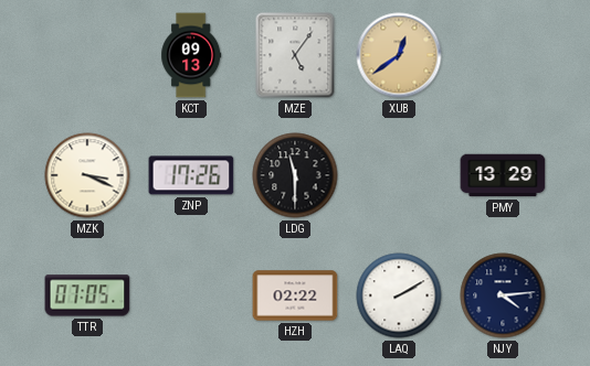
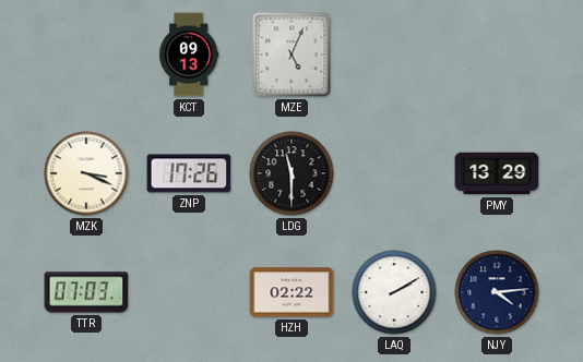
MZE: 5:06 -> 5:04
XUB: 12:39 -> none
TTR: 07:05 -> 07:03
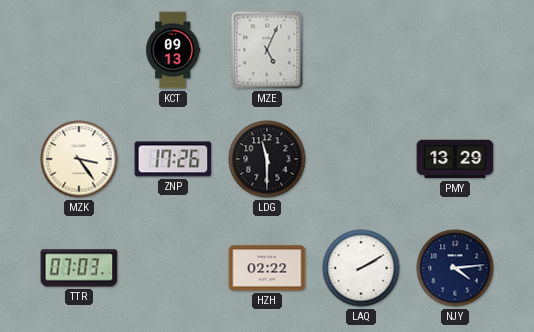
MZK: 3:19 -> 3:24
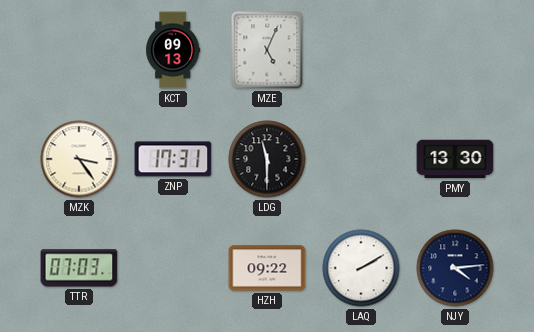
ZNP: 17:26 -> 17:31
PMY: 13:29 -> 13:30
HZH: 02:22 -> 09:22
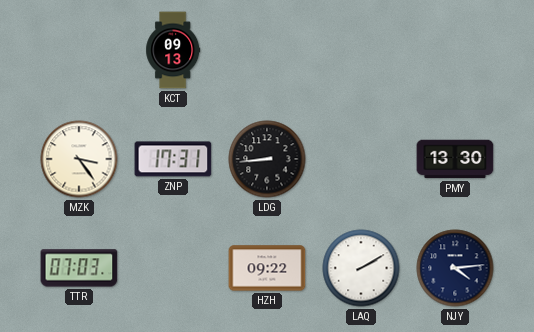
MZE: 5:04 -> none
LDG: 11:30 -> 8:44
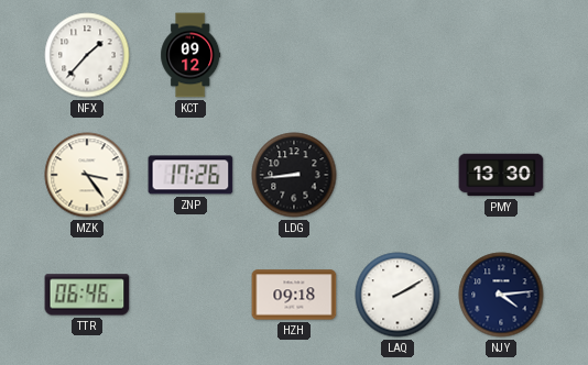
NFX: none -> 1:37
KCT: 09:13 -> 09:12
ZNP: 17:31 -> 17:26
TTR: 07:03 -> 06:46
HZH: 09:22 -> 09:18
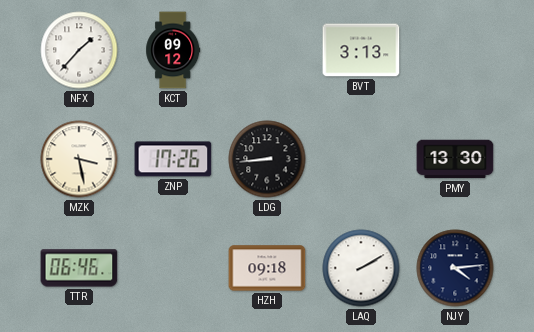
BVT: none -> 3:13
MZK: 3:24 -> 3:28
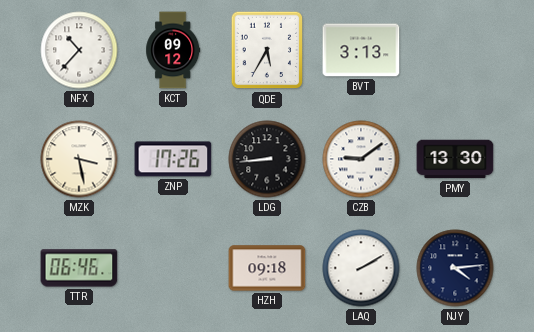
NFX: 1:37 -> 10:37
QDE: none -> 5:35
CZB: none -> 9:09
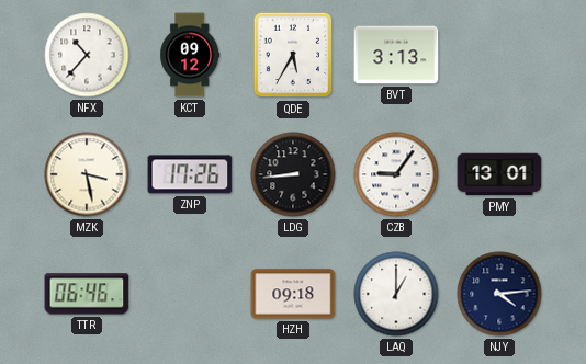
CZB: 9:09 -> 9:06
PMY: 13:30 -> 13:01
LAQ: 2:10 -> 1:00
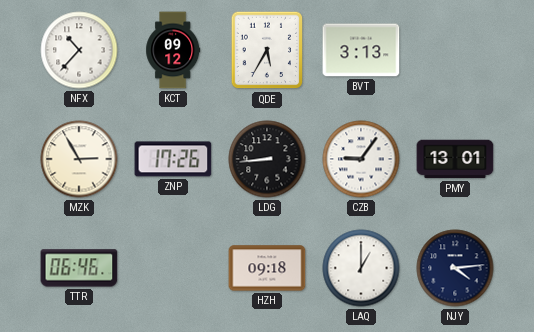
MZK: 3:28 -> 2:55
